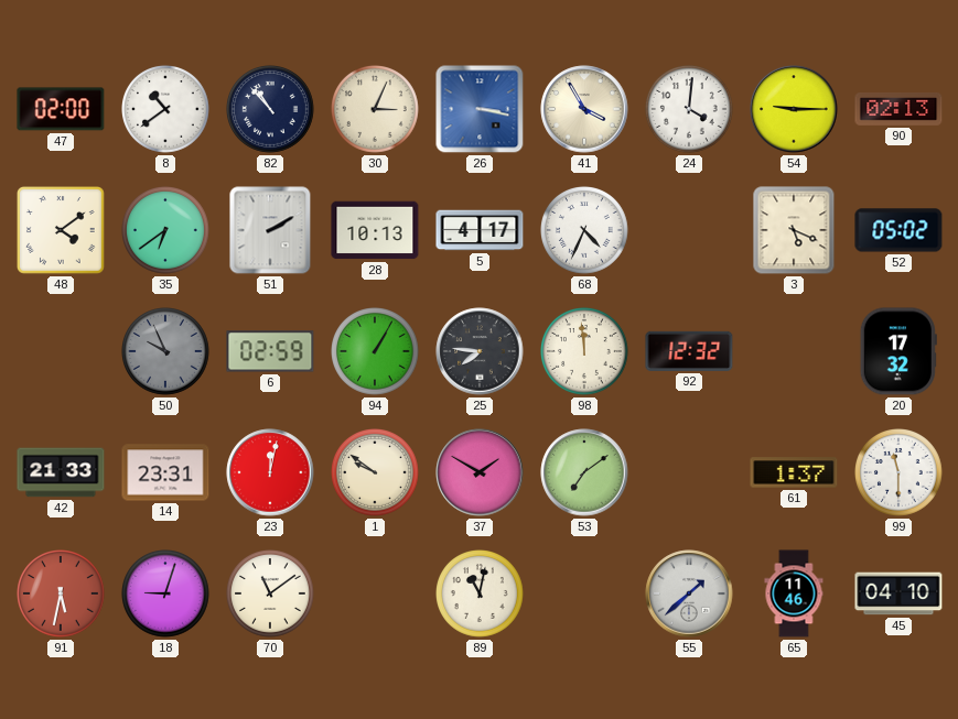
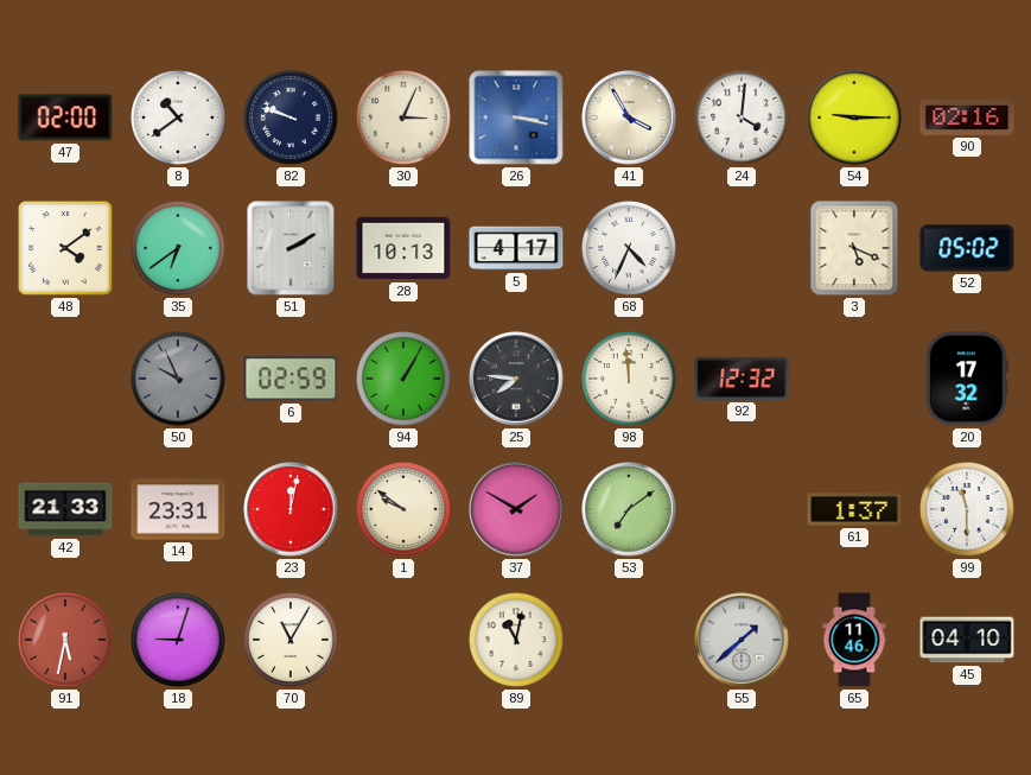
82: 10:53 -> 9:48
90: 02:13 -> 02:16
70: 11:09 -> 11:05
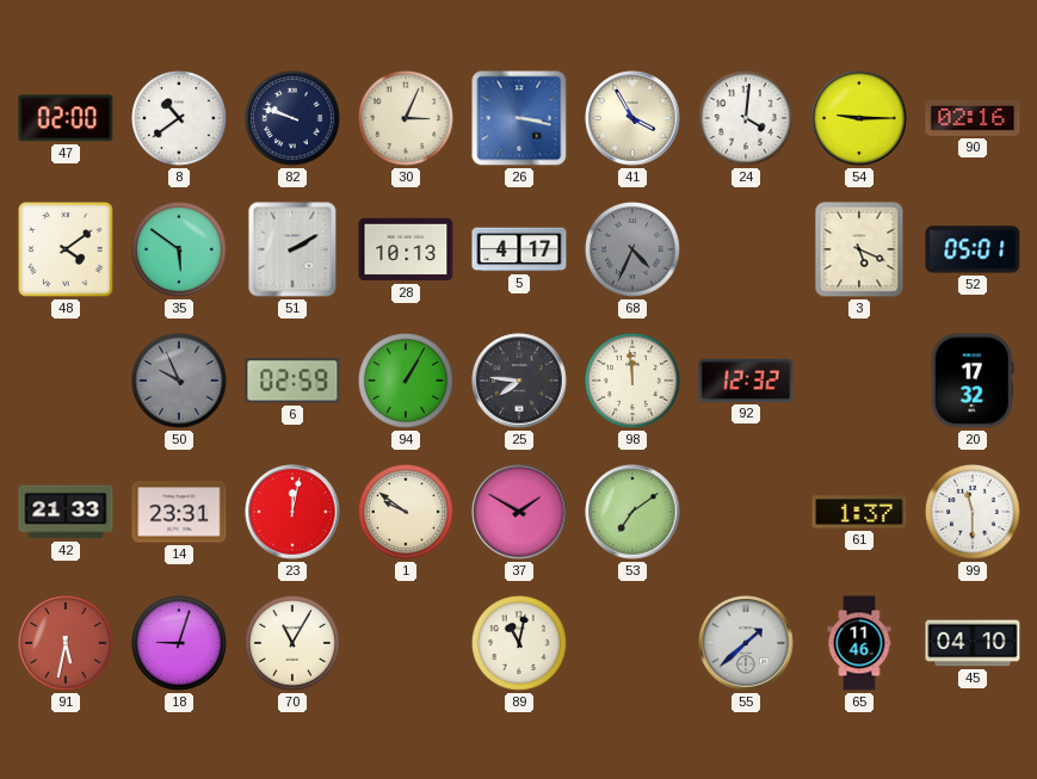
35: 6:39 -> 5:51
68 dial: white -> grey
52: 05:02 -> 05:01
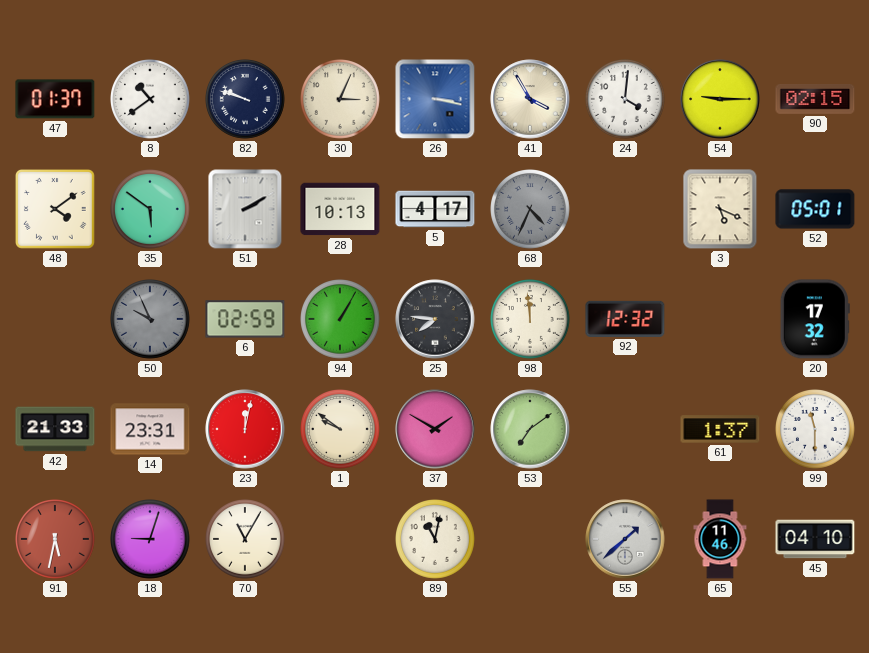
47: 02:00 -> 01:37
90: 02:16 -> 02:15
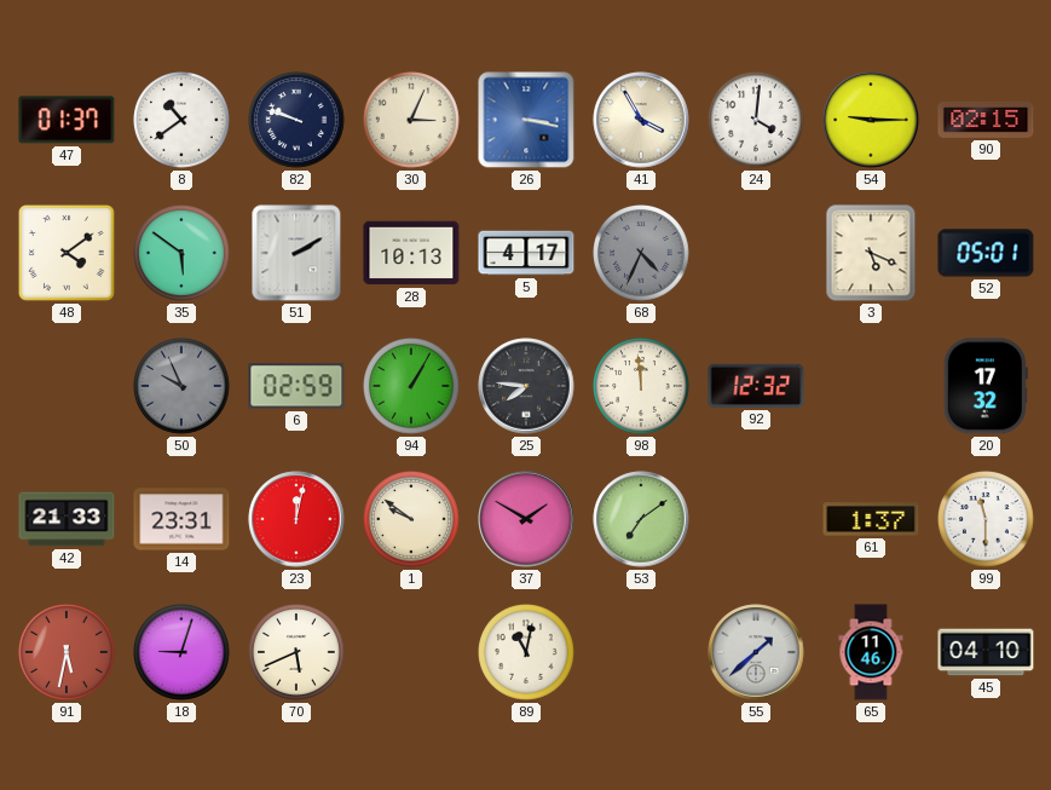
70: 11:05 -> 5:41
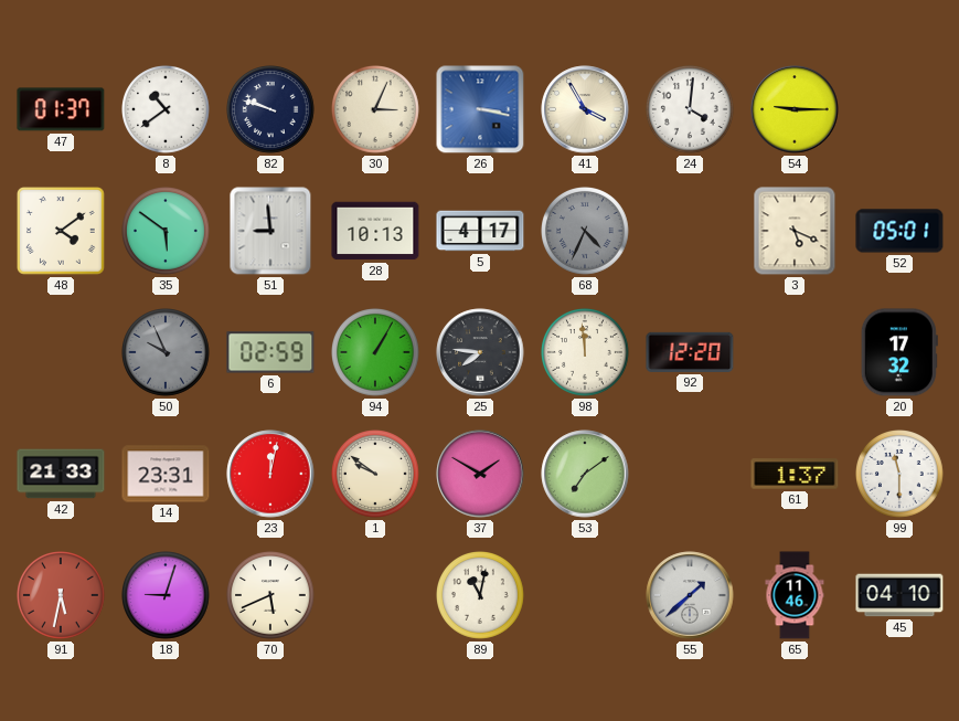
90: 02:15 -> none
51: 2:10 -> 8:59
92: 12:32 -> 12:20
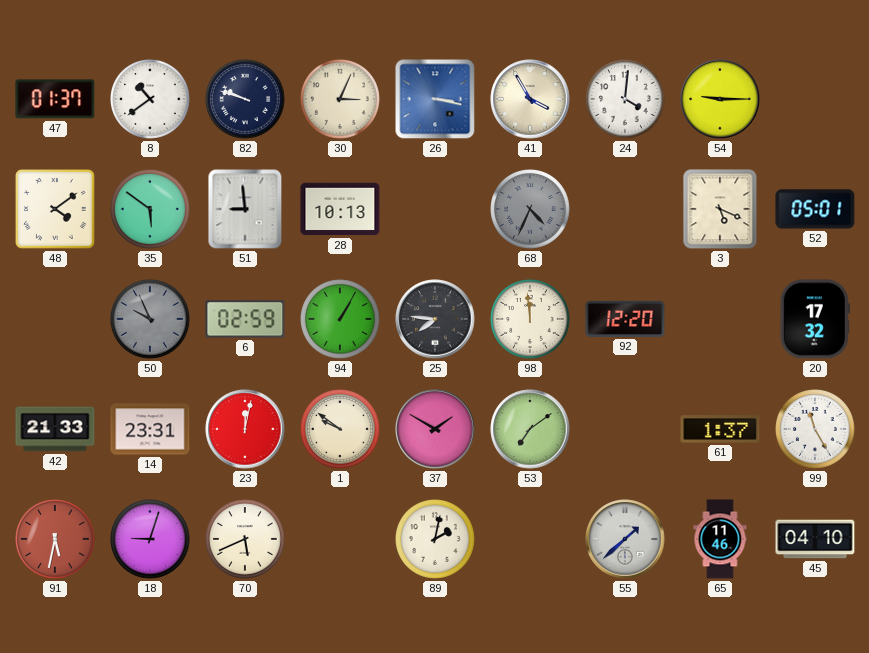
5: 4:17 -> none
99: 11:30 -> 11:25
89: 11:02 -> 2:02
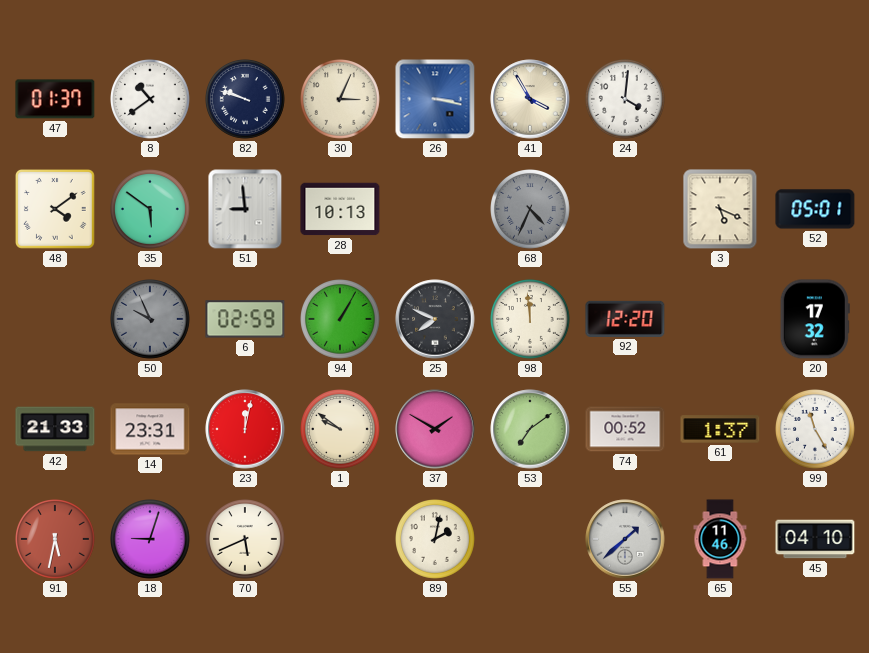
54: 9:15 -> none
25: 7:46 -> 7:49
74: none -> 00:52
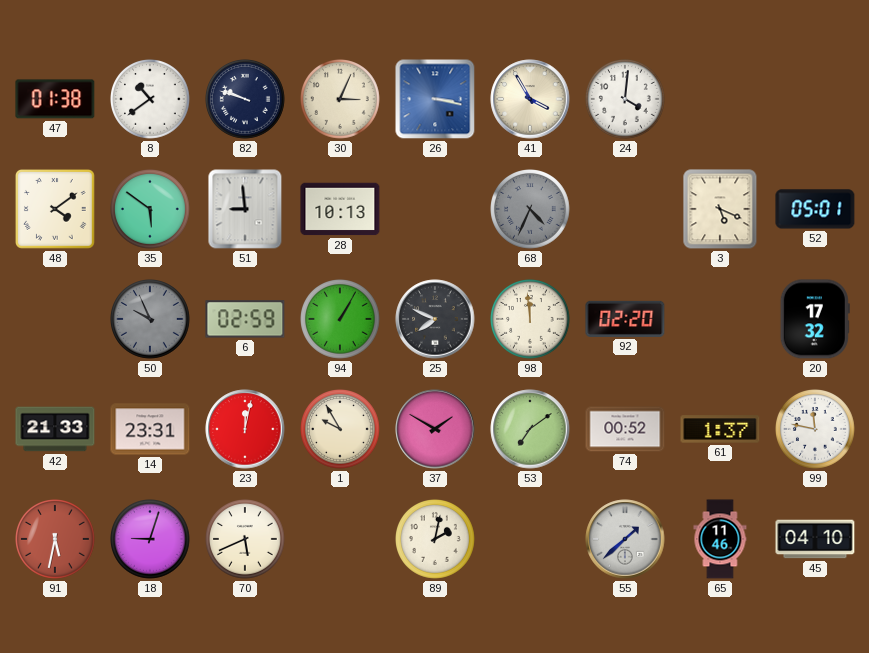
47: 01:37 -> 01:38
92: 12:20 -> 02:20
1: 9:51 -> 9:55
99: 11:25 -> 11:47
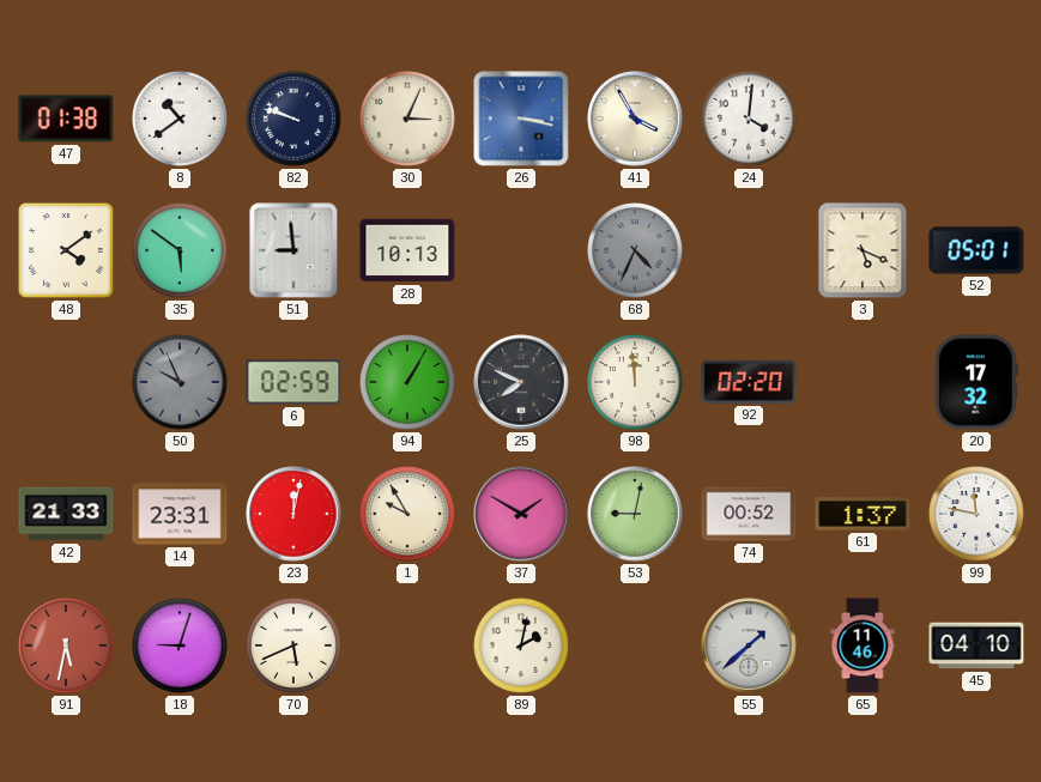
53: 7:09 -> 9:02
